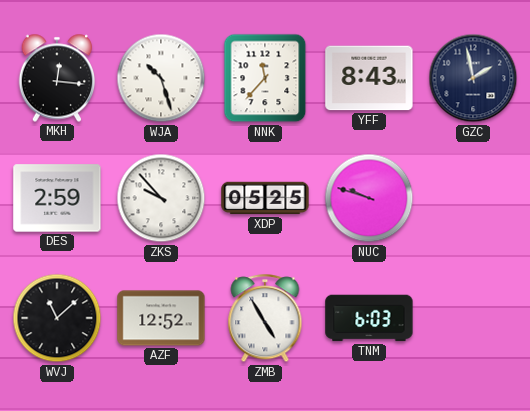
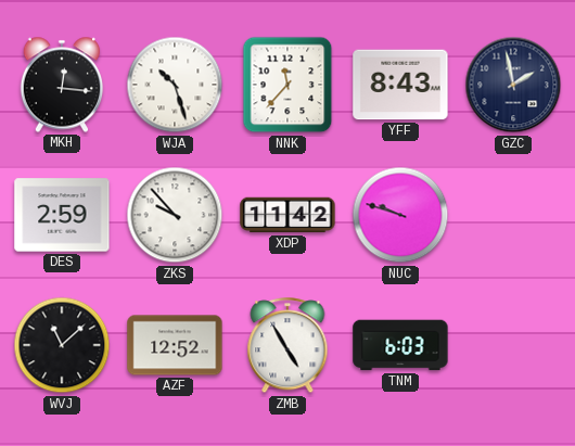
XDP: 05:25 -> 11:42
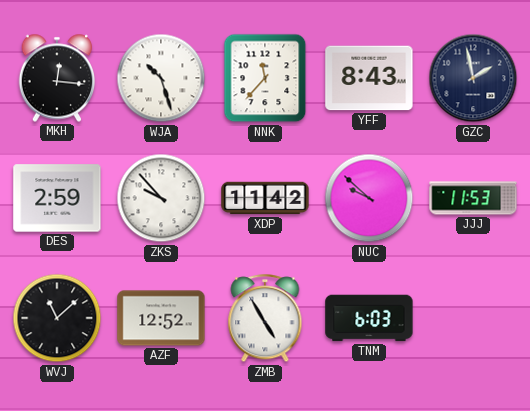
NUC: 9:48 -> 9:52
JJJ: none -> 11:53
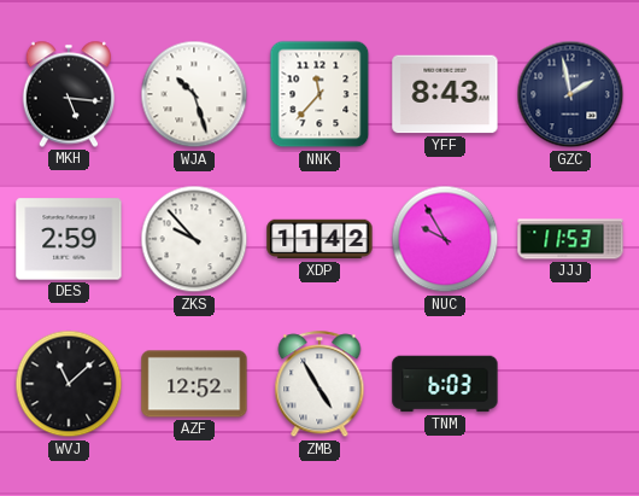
MKH: 12:16 -> 5:16
NUC: 9:52 -> 9:55
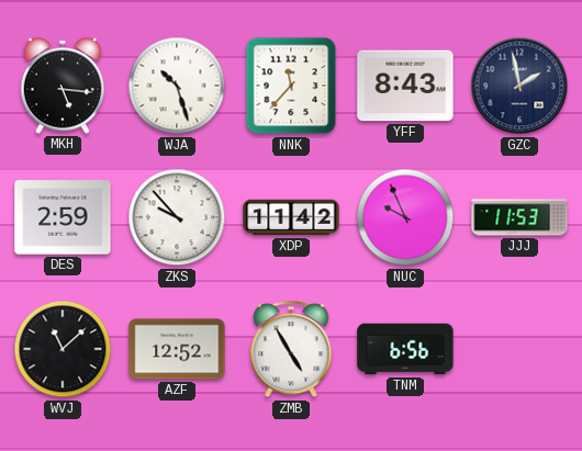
NUC: 9:55 -> 9:56
TNM: 6:03 -> 6:56
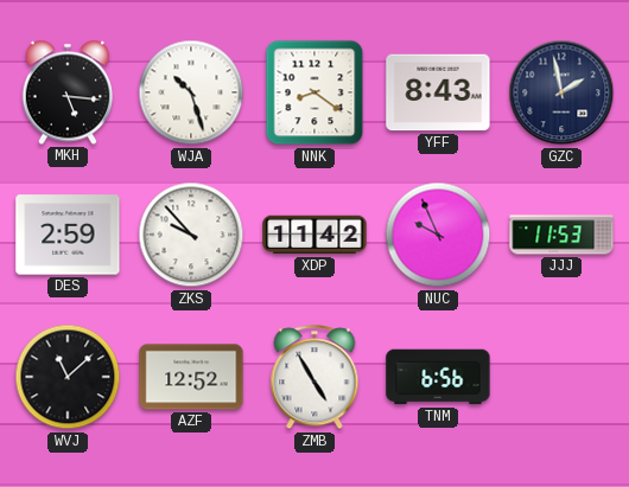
NNK: 11:37 -> 8:21
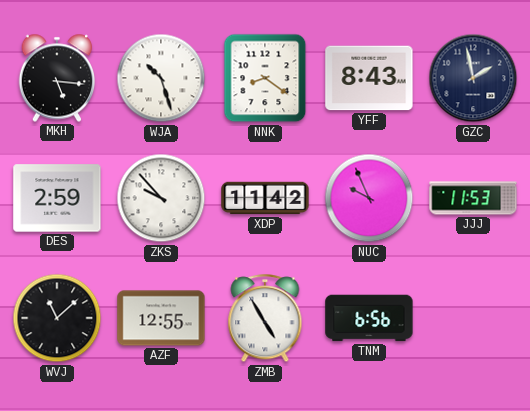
AZF: 12:52 -> 12:55
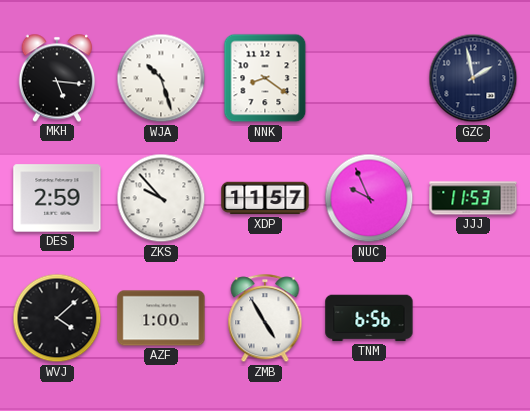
YFF: 8:43 -> none
XDP: 11:42 -> 11:57
WVJ: 11:08 -> 4:08
AZF: 12:55 -> 1:00
